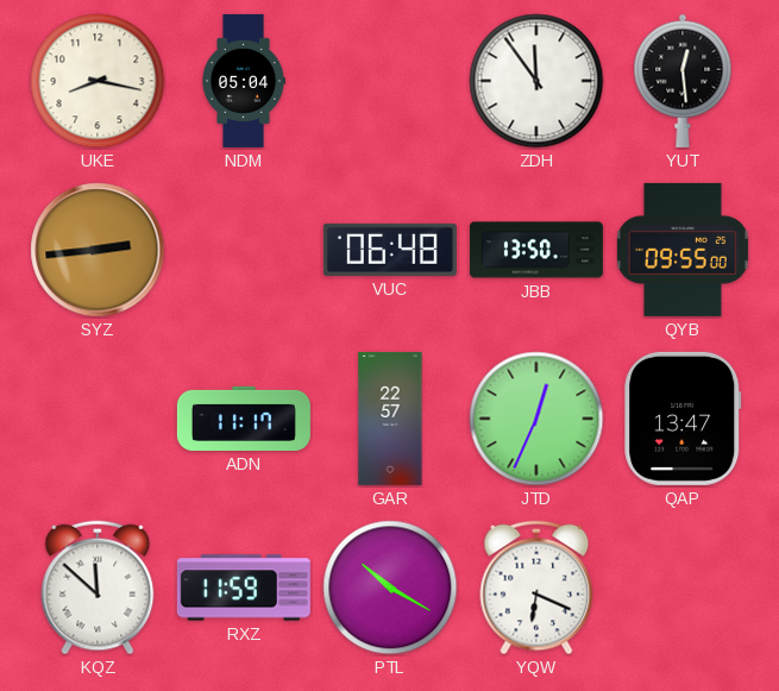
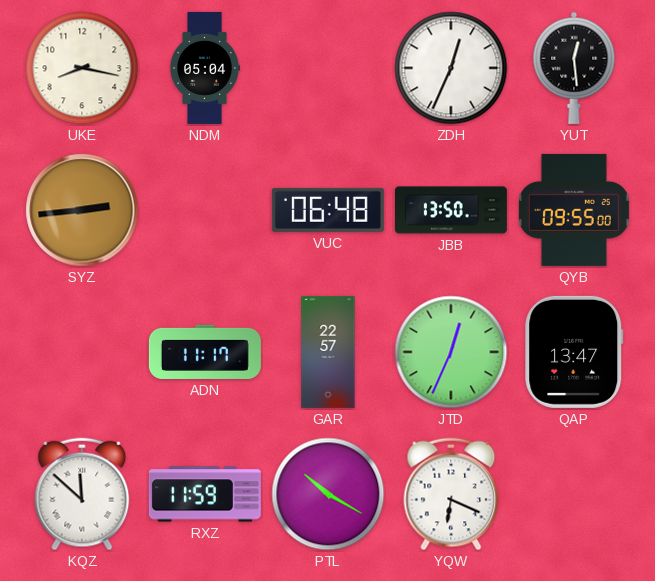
ZDH: 11:54 -> 12:34
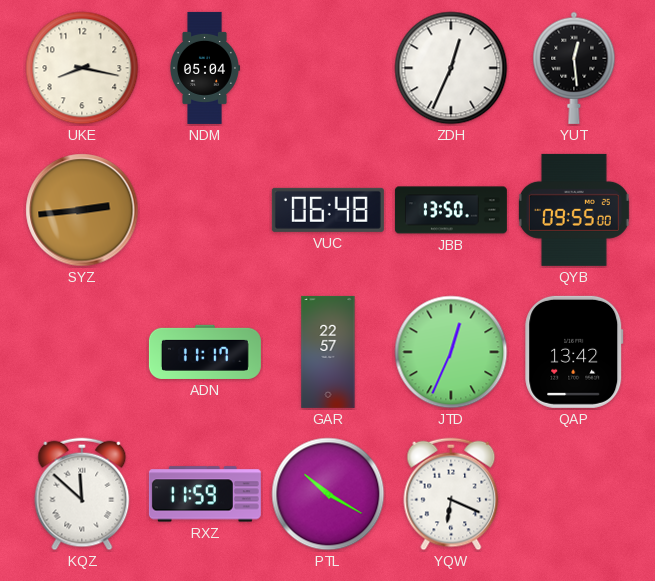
QAP: 13:47 -> 13:42
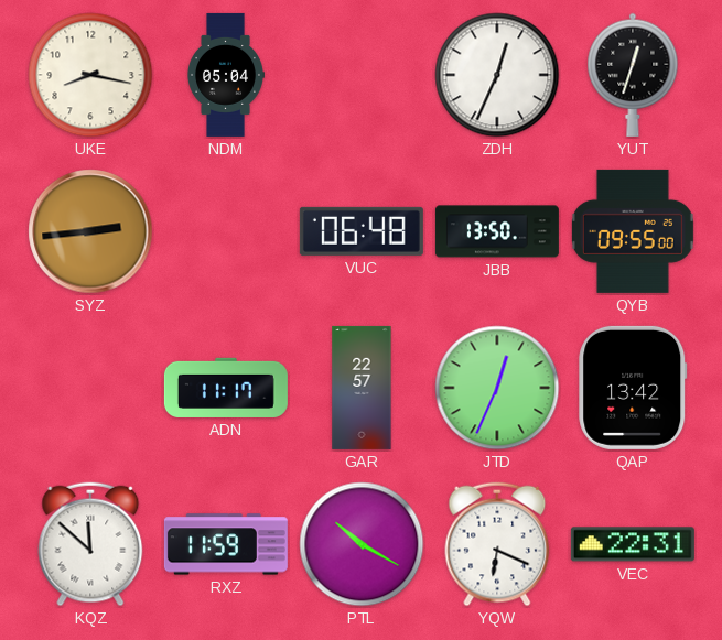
YUT: 12:29 -> 12:33
VEC: none -> 22:31
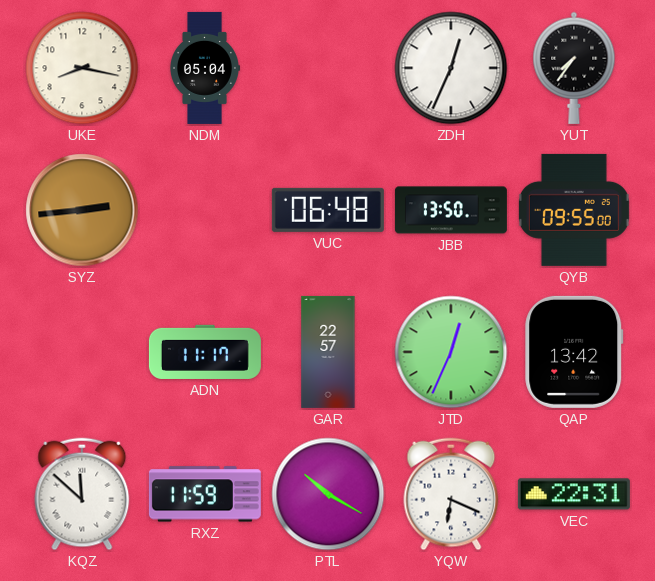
YUT: 12:33 -> 7:36
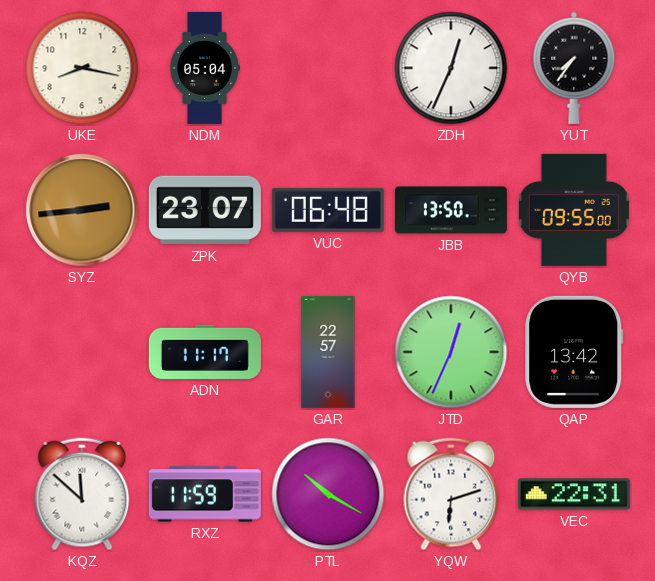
ZPK: none -> 23:07
YQW: 6:19 -> 6:12
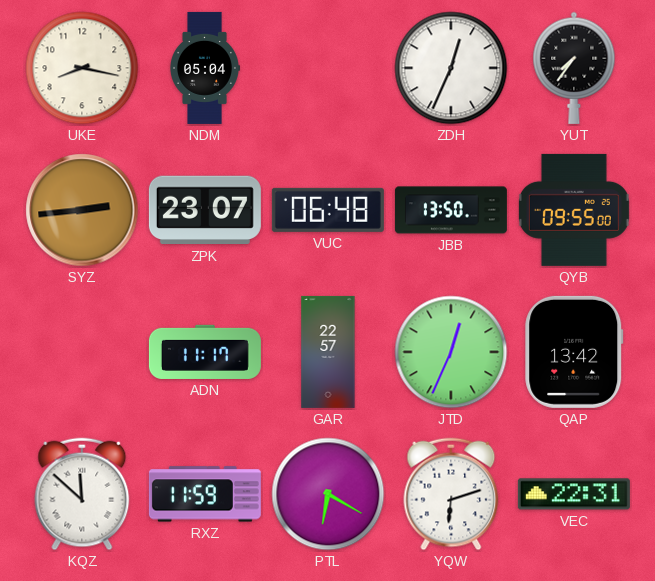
PTL: 10:20 -> 6:20
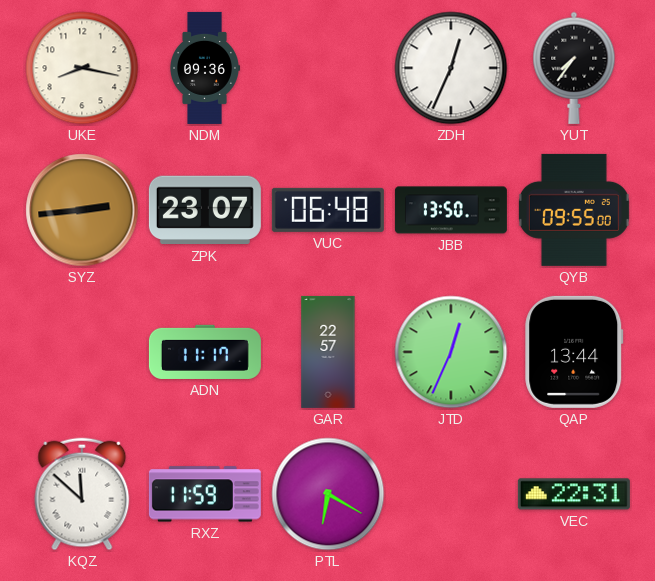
NDM: 05:04 -> 09:36
QAP: 13:42 -> 13:44
YQW: 6:12 -> none
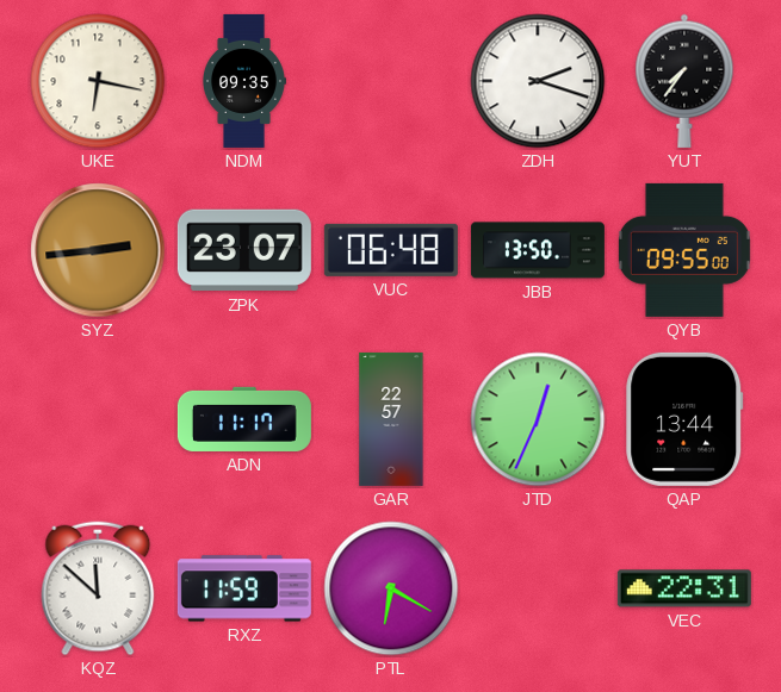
UKE: 8:17 -> 6:17
NDM: 09:36 -> 09:35
ZDH: 12:34 -> 2:18
